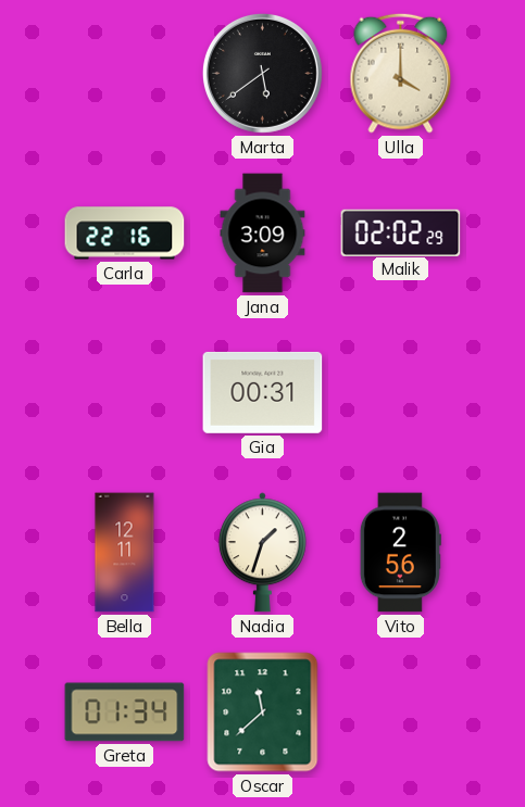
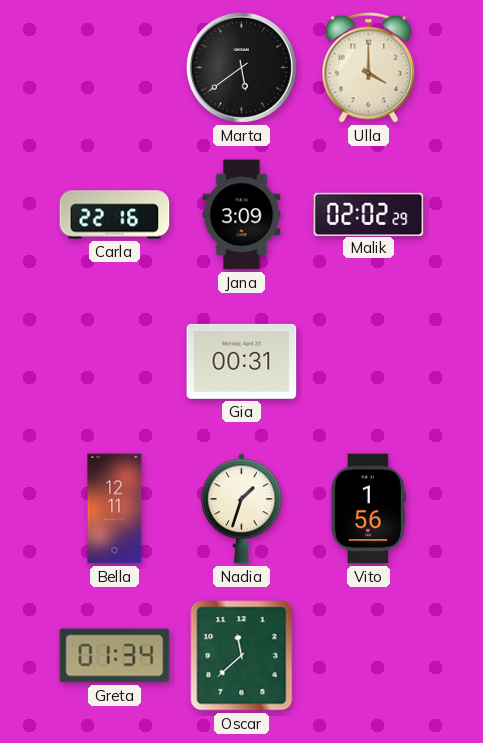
Vito: 2:56 -> 1:56
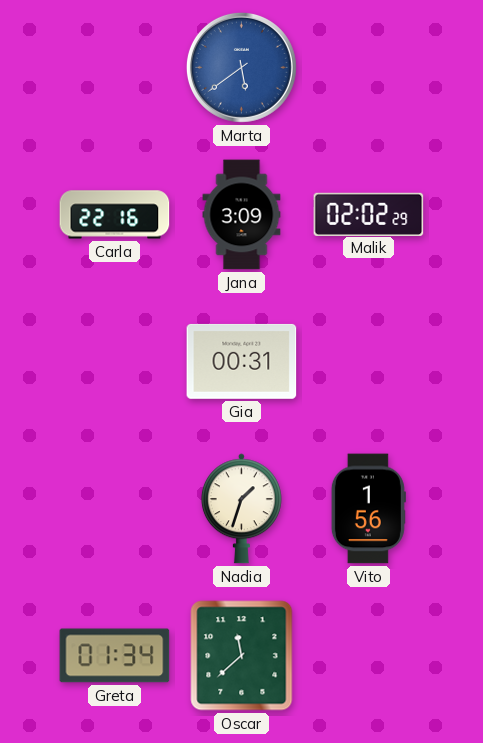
Marta dial: black -> blue
Ulla: 4:00 -> none
Bella: 12:11 -> none
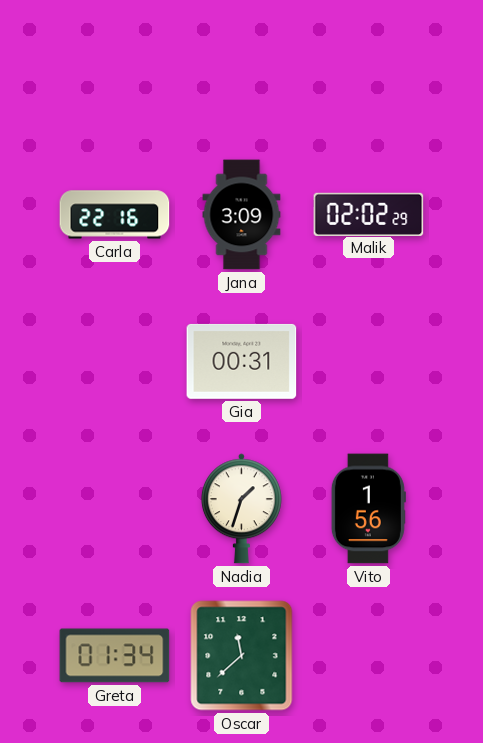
Marta: 5:39 -> none
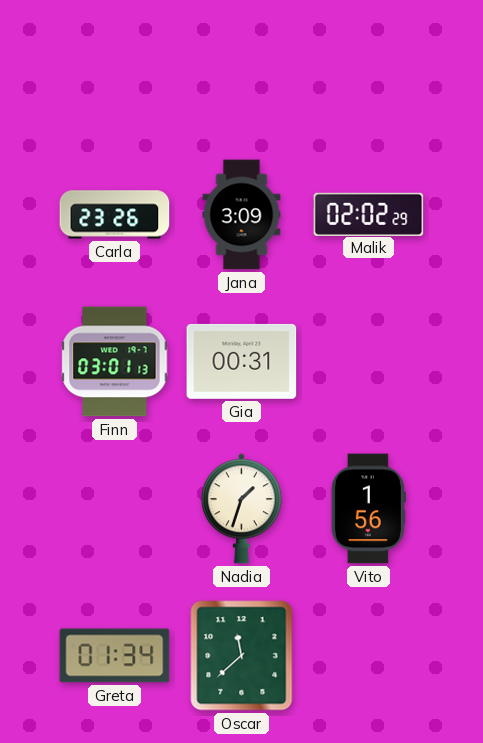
Carla: 22:16 -> 23:26
Finn: none -> 03:01
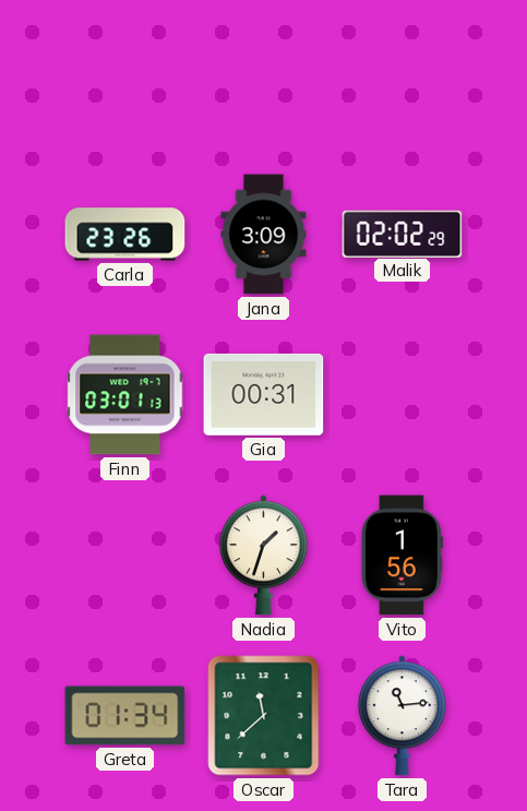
Tara: none -> 11:14
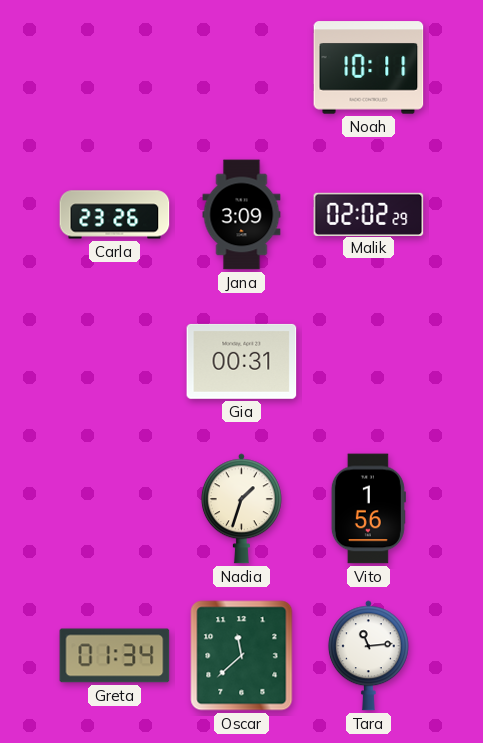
Noah: none -> 10:11
Finn: 03:01 -> none
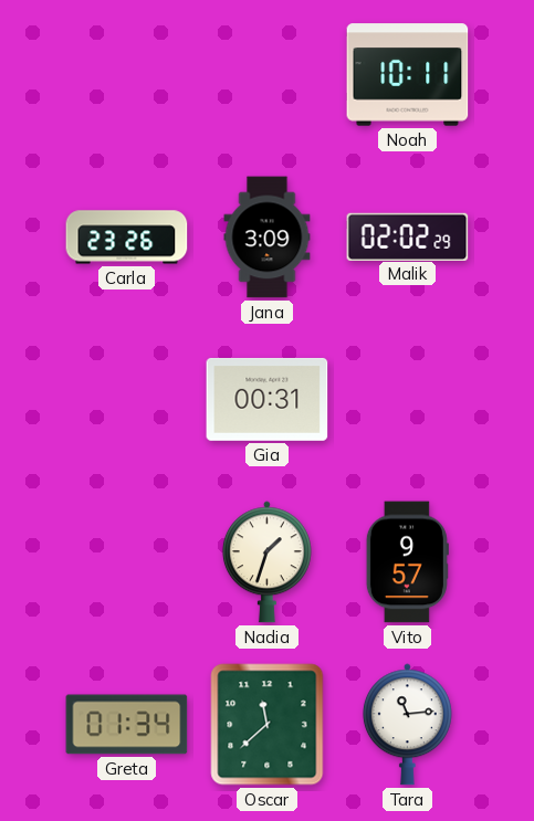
Vito: 1:56 -> 9:57
